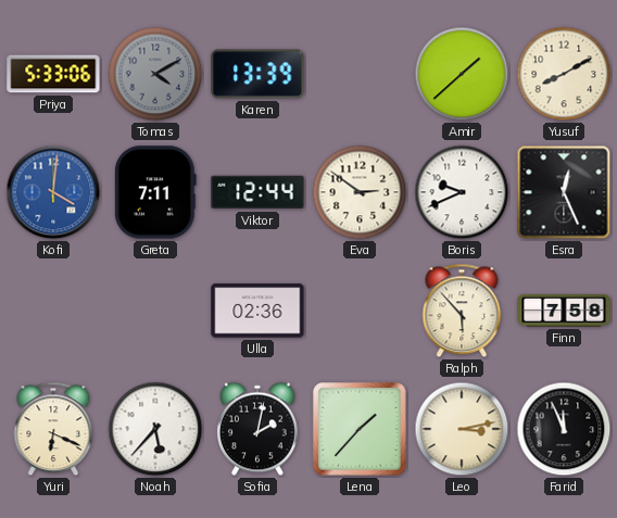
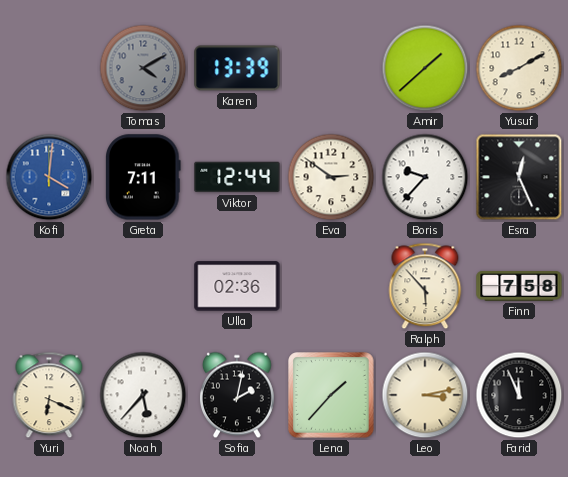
Priya: 5:33 -> none
Boris: 9:41 -> 9:37
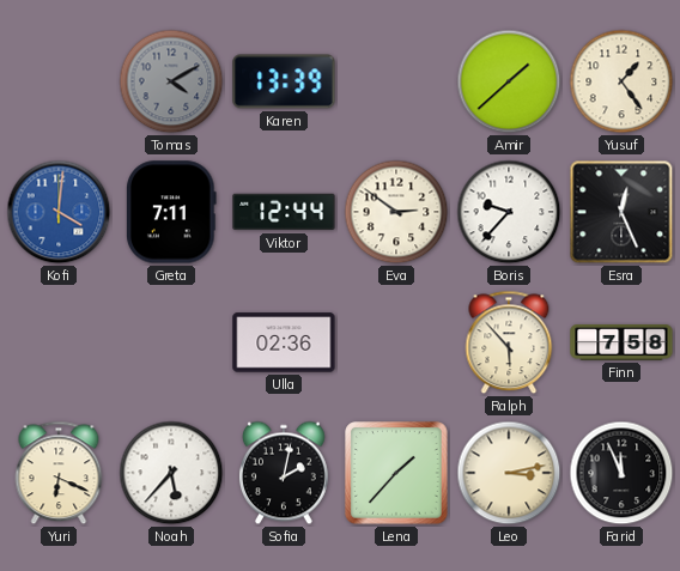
Yusuf: 8:10 -> 1:24
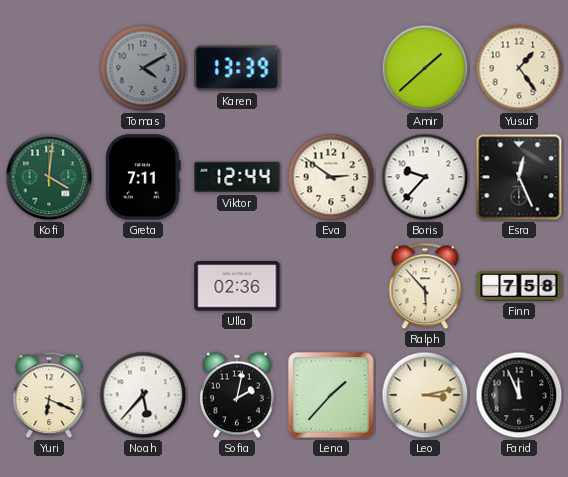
Kofi dial: blue -> green
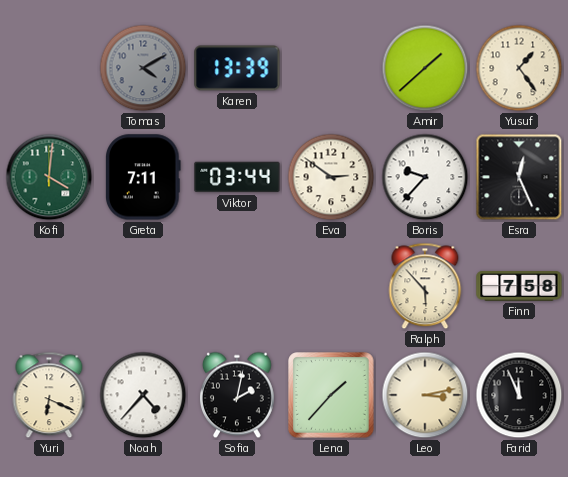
Viktor: 12:44 -> 03:44
Ulla: 02:36 -> none
Noah: 5:37 -> 4:37
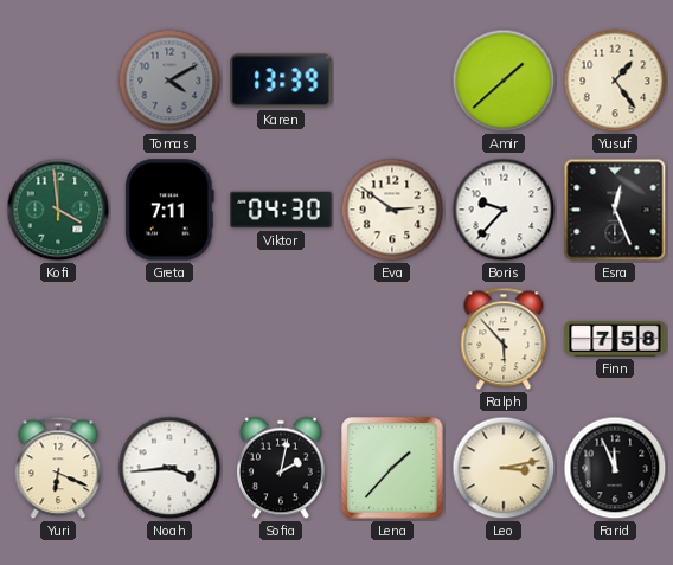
Kofi: 4:01 -> 3:59
Viktor: 03:44 -> 04:30
Noah: 4:37 -> 3:44
